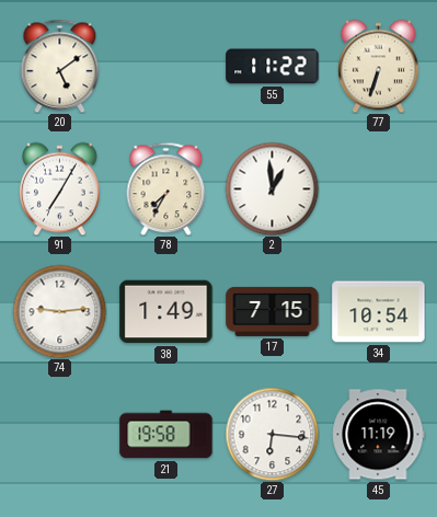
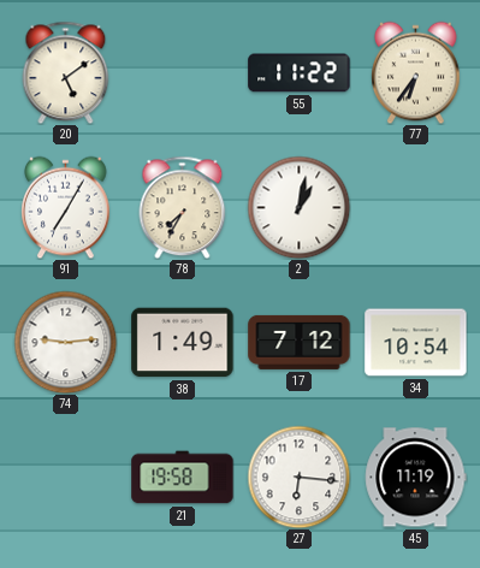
77: 6:33 -> 6:36
2: 12:59 -> 1:02
17: 7:15 -> 7:12
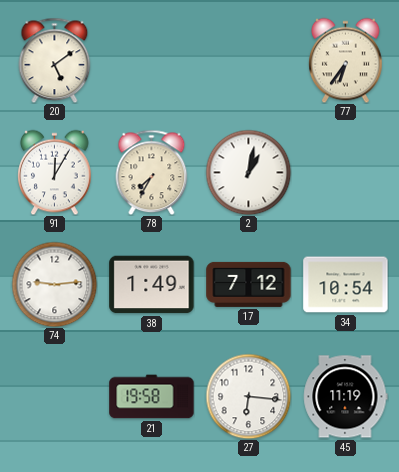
55: 11:22 -> none
91: 7:05 -> 12:05
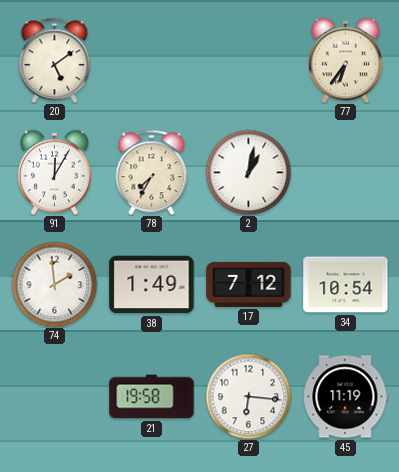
74: 9:14 -> 1:59
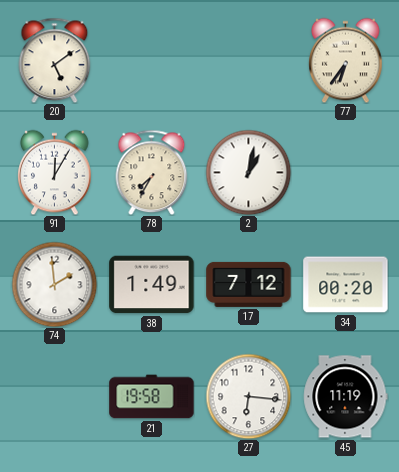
34: 10:54 -> 00:20
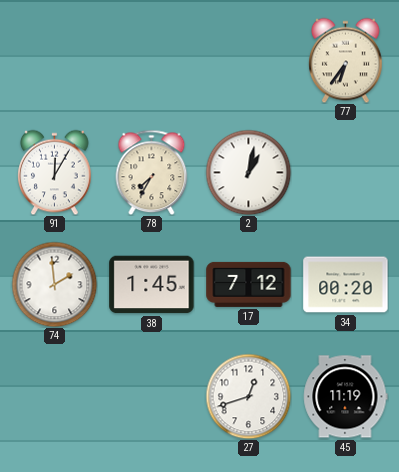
20: 5:09 -> none
38: 1:49 -> 1:45
21: 19:58 -> none
27: 6:16 -> 12:42
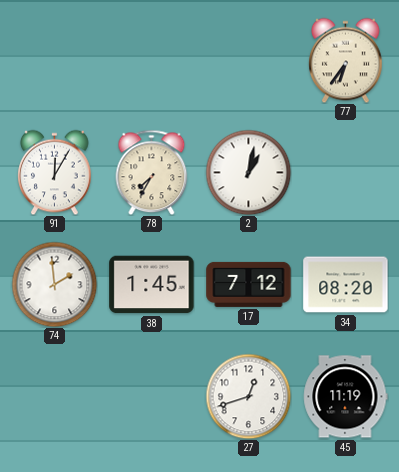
34: 00:20 -> 08:20
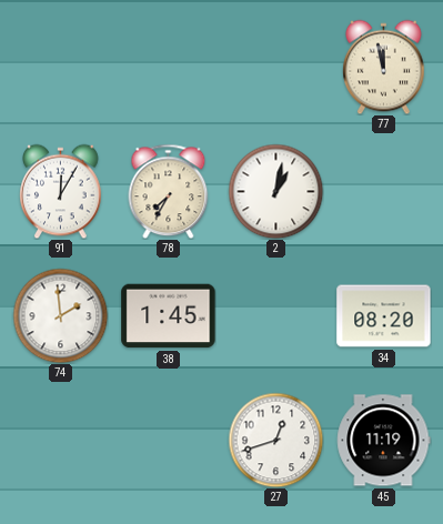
77: 6:36 -> 11:58
17: 7:12 -> none
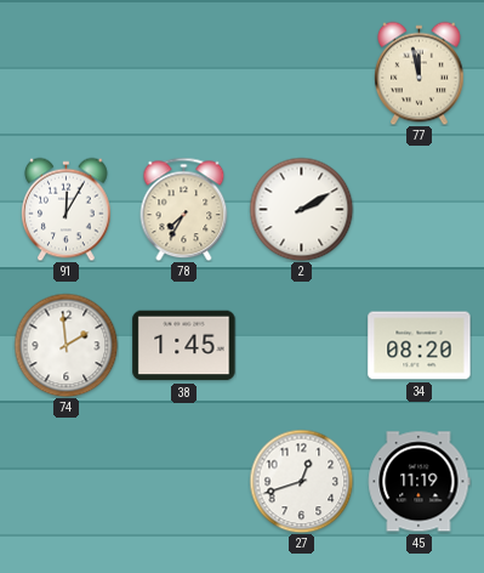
2: 1:02 -> 2:10
